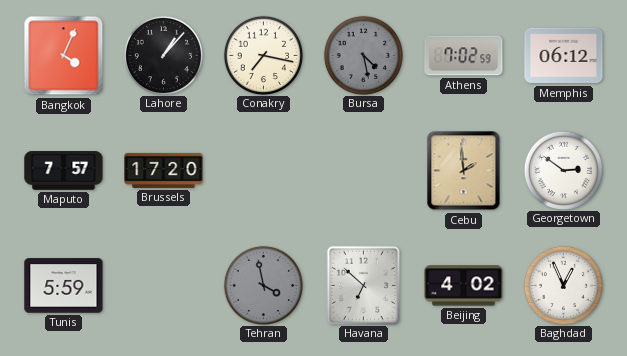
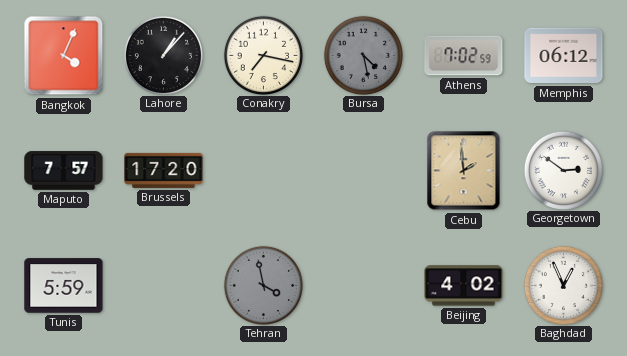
Havana: 6:52 -> none
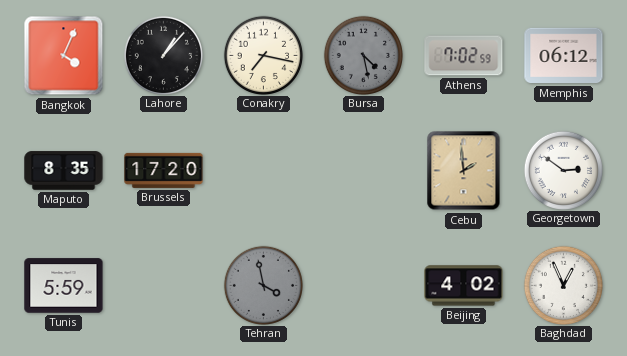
Maputo: 7:57 -> 8:35
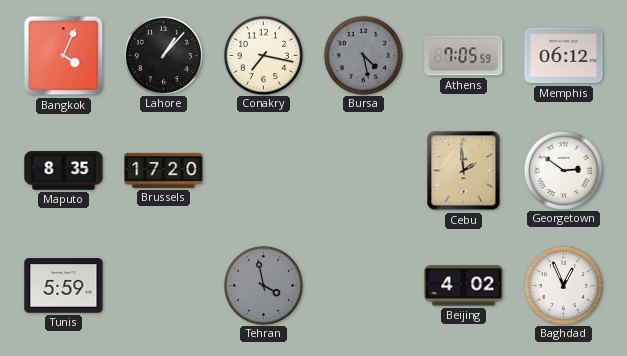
Athens: 7:02 -> 7:05
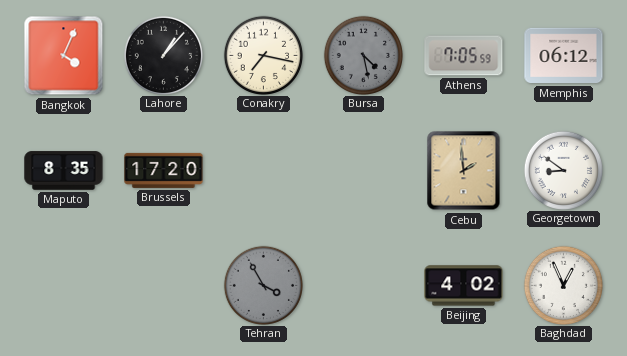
Georgetown: 2:51 -> 8:51
Tunis: 5:59 -> none
Tehran: 3:58 -> 3:55
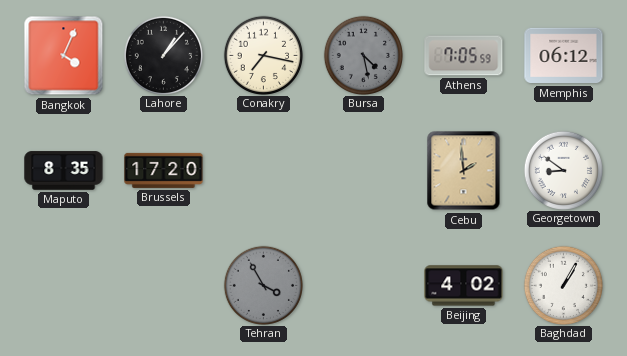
Baghdad: 12:56 -> 1:05
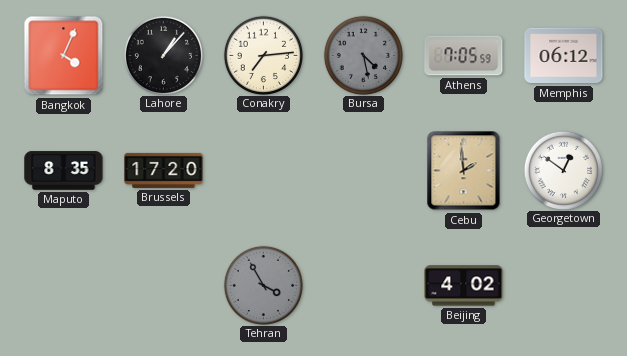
Conakry: 7:17 -> 7:14
Georgetown: 8:51 -> 12:51
Baghdad: 1:05 -> none
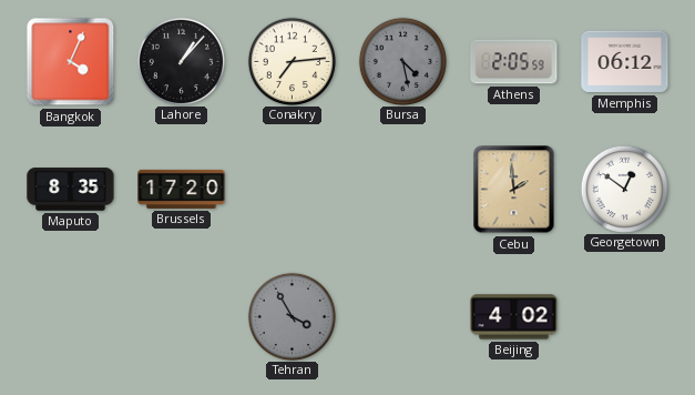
Athens: 7:05 -> 2:05
